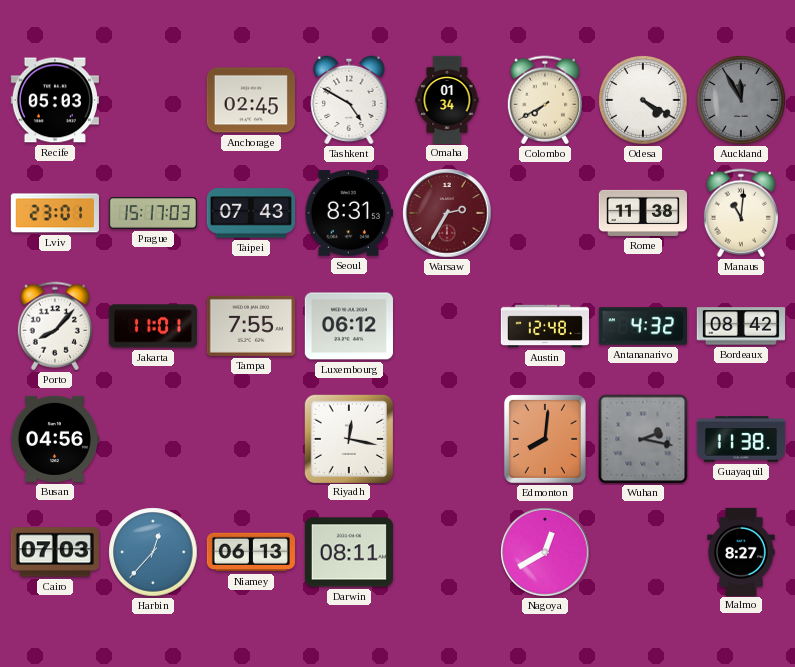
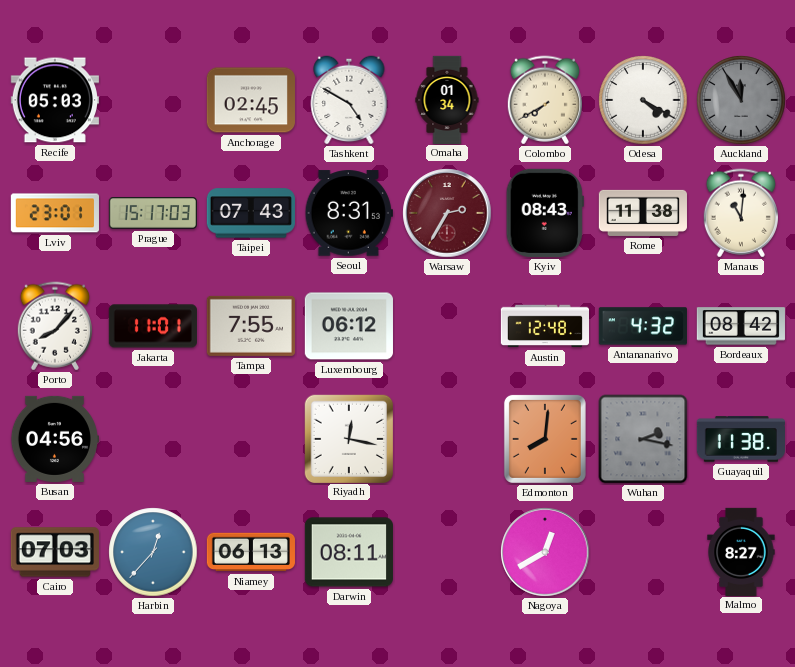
Kyiv: none -> 08:43
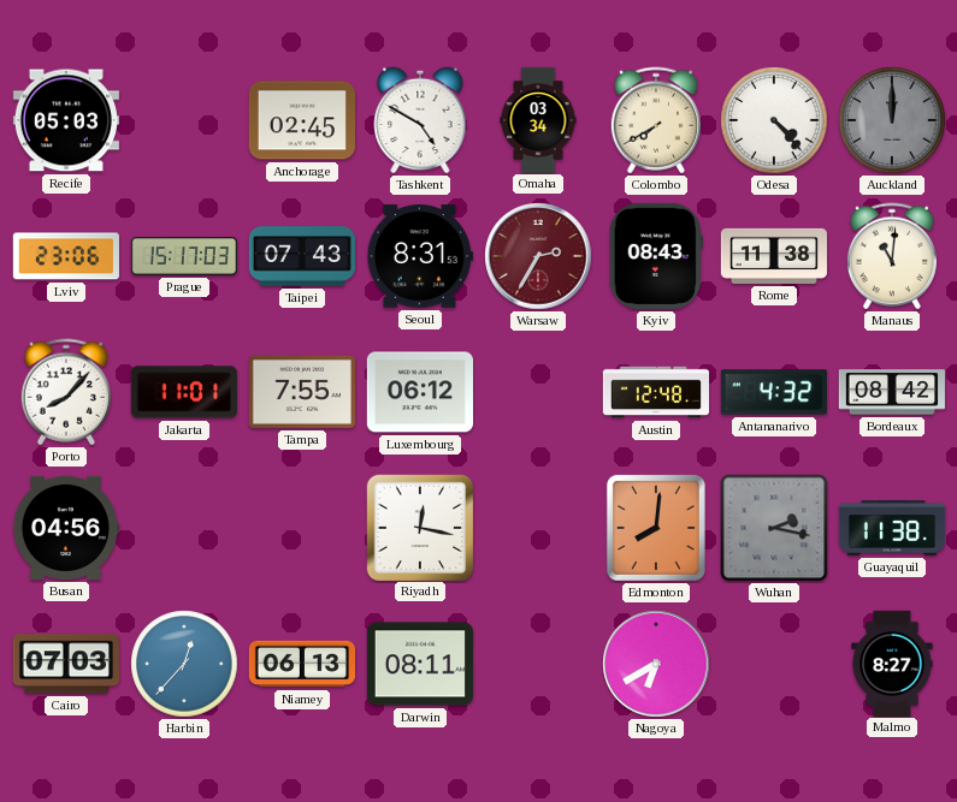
Omaha: 01:34 -> 03:34
Odesa: 4:20 -> 4:23
Auckland: 11:55 -> 12:00
Lviv: 23:01 -> 23:06
Nagoya: 12:40 -> 6:40
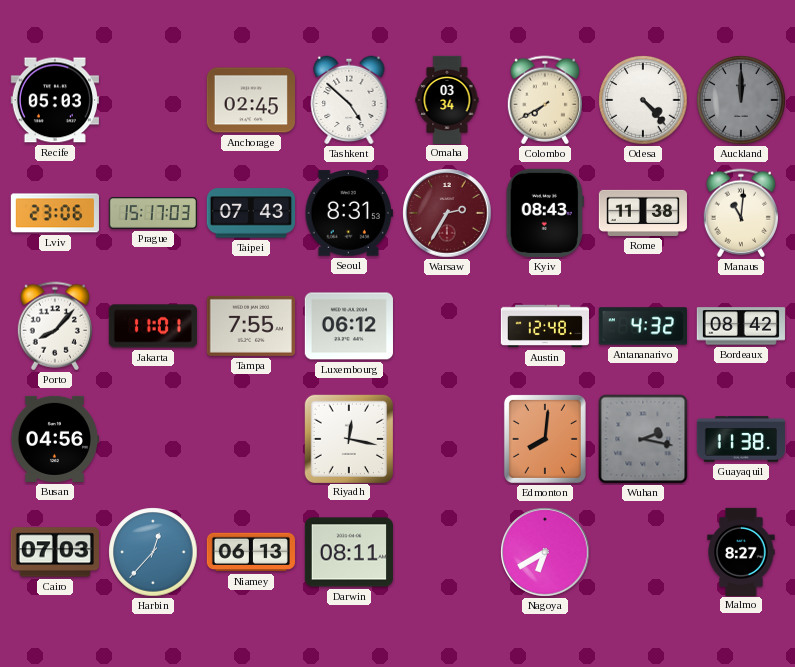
Tashkent: 4:50 -> 4:52
